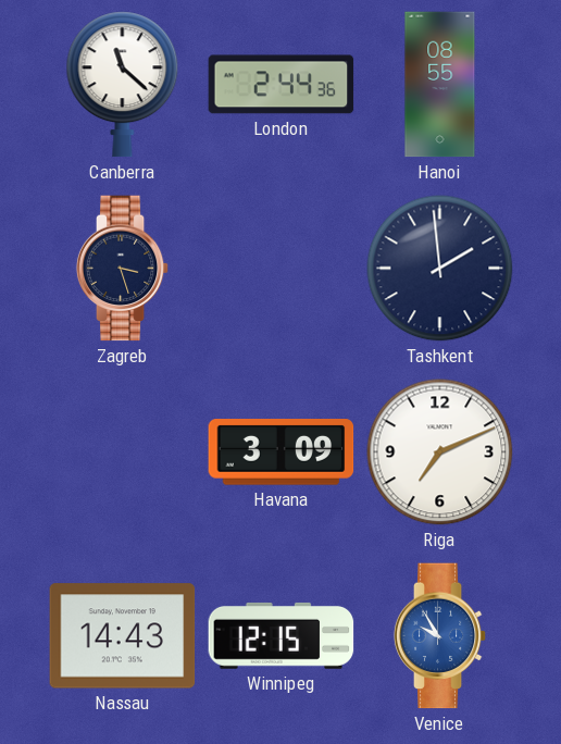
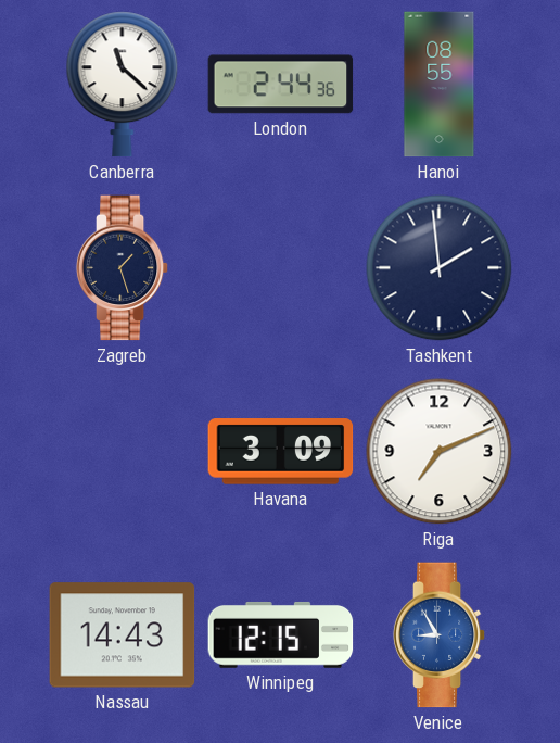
Zagreb: 3:27 -> 1:27
Venice: 9:55 -> 8:55
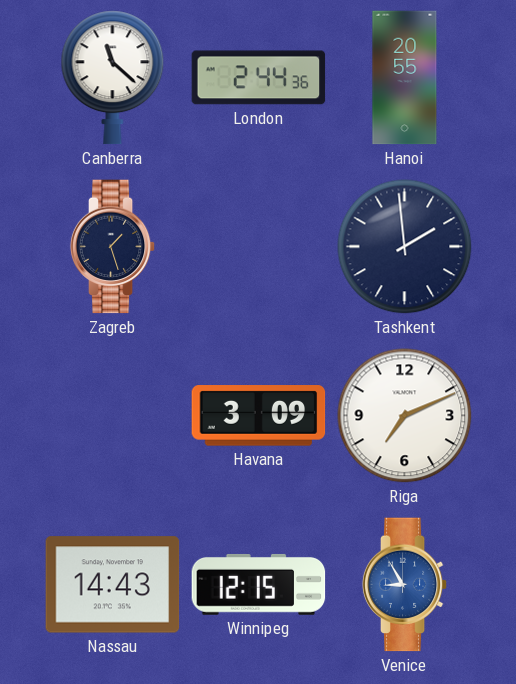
Hanoi: 08:55 -> 20:55
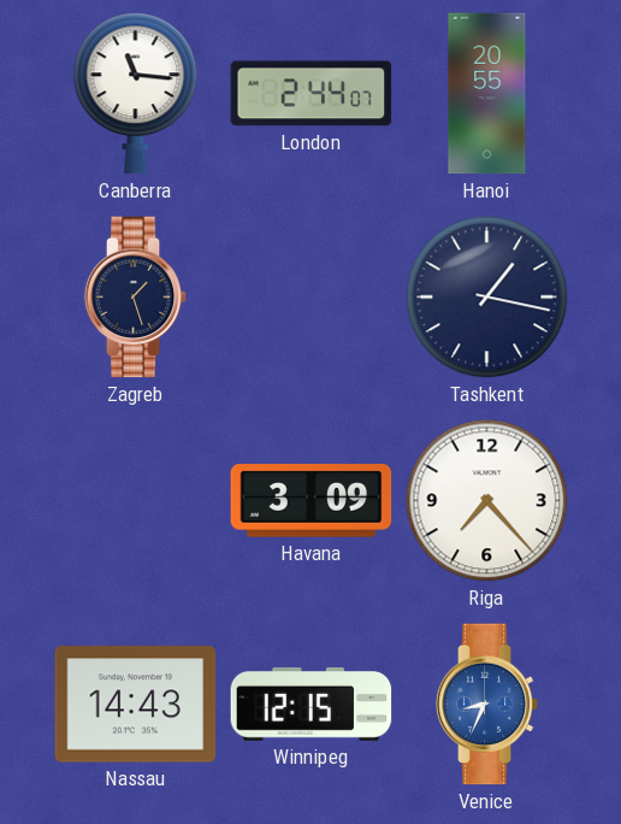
Canberra: 11:22 -> 11:16
London: 2:44:36 -> 2:44:07
Tashkent: 1:59 -> 1:17
Riga: 7:11 -> 7:23
Venice: 8:55 -> 8:34
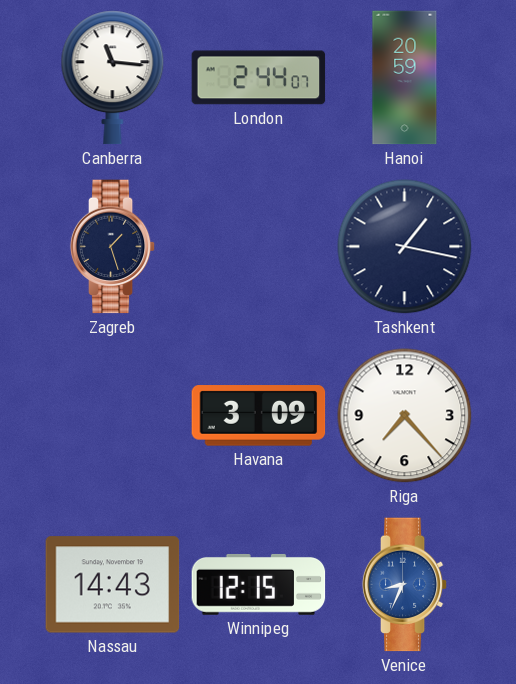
Hanoi: 20:55 -> 20:59
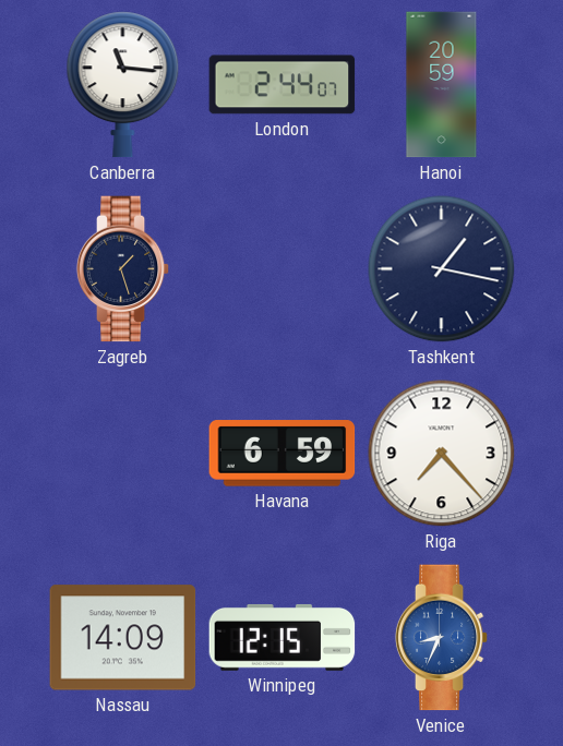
Havana: 3:09 -> 6:59
Nassau: 14:43 -> 14:09
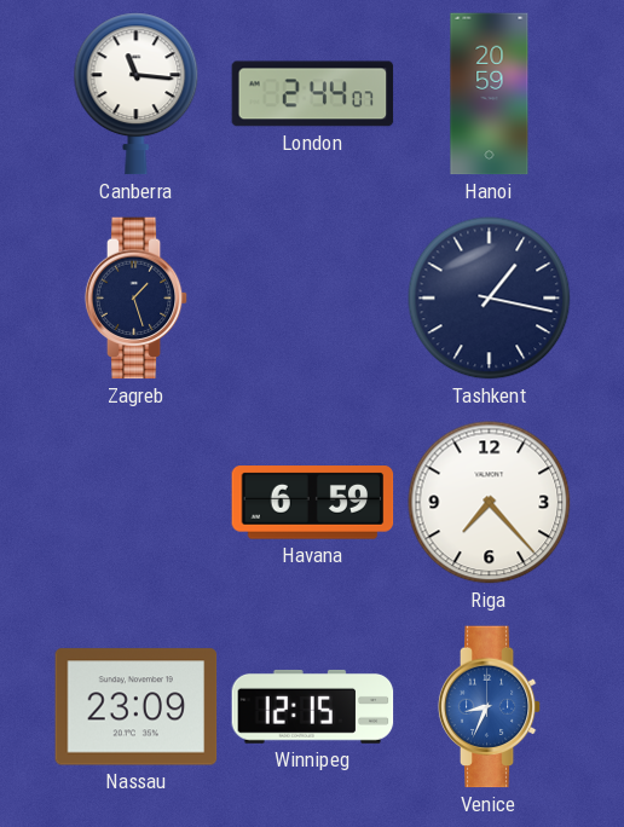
Nassau: 14:09 -> 23:09
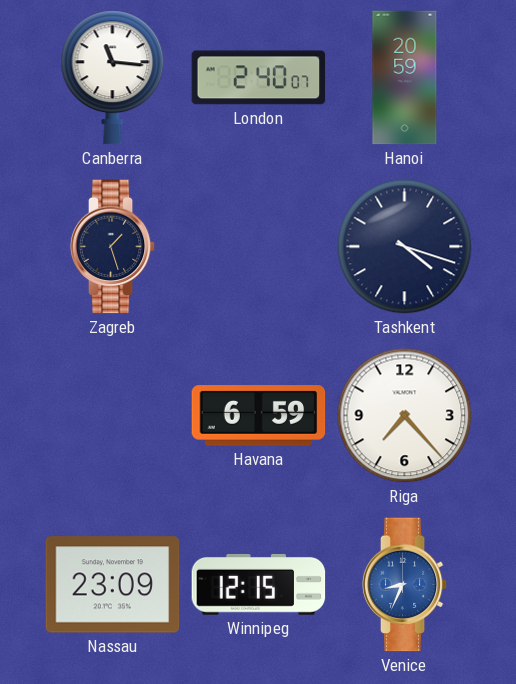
London: 2:44 -> 2:40
Tashkent: 1:17 -> 4:18
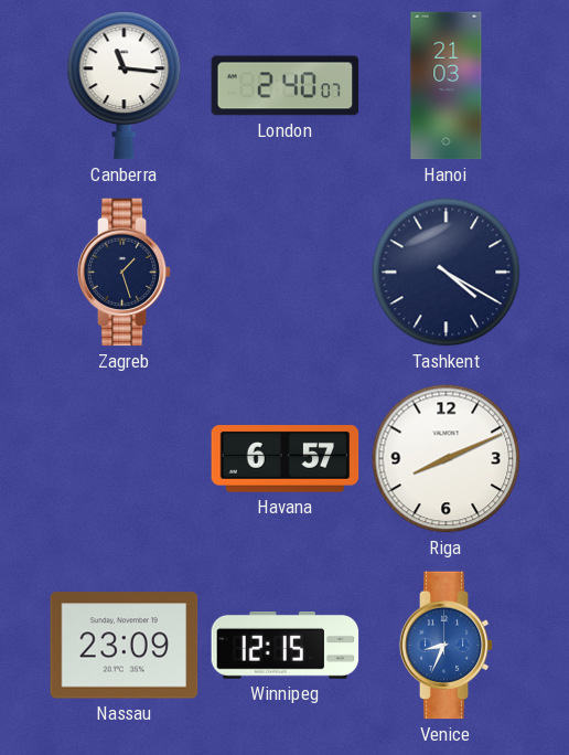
Hanoi: 20:59 -> 21:03
Tashkent: 4:18 -> 4:20
Havana: 6:59 -> 6:57
Riga: 7:23 -> 8:11
